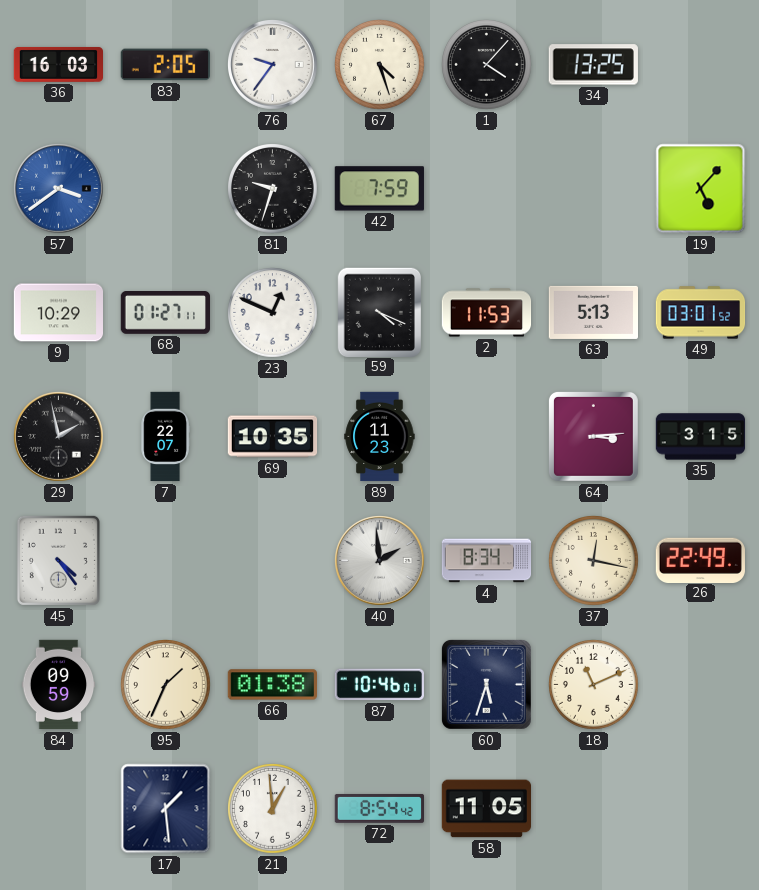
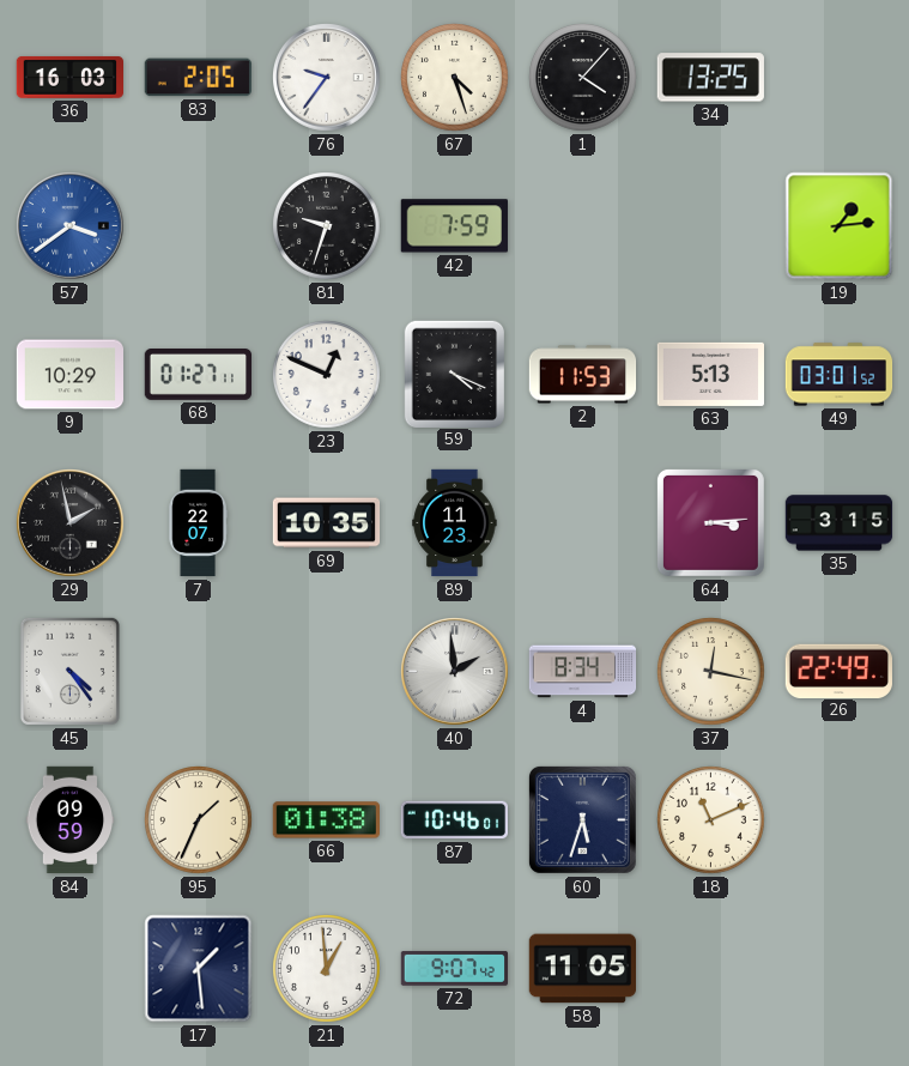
19: 5:07 -> 1:14
72: 8:54 -> 9:07
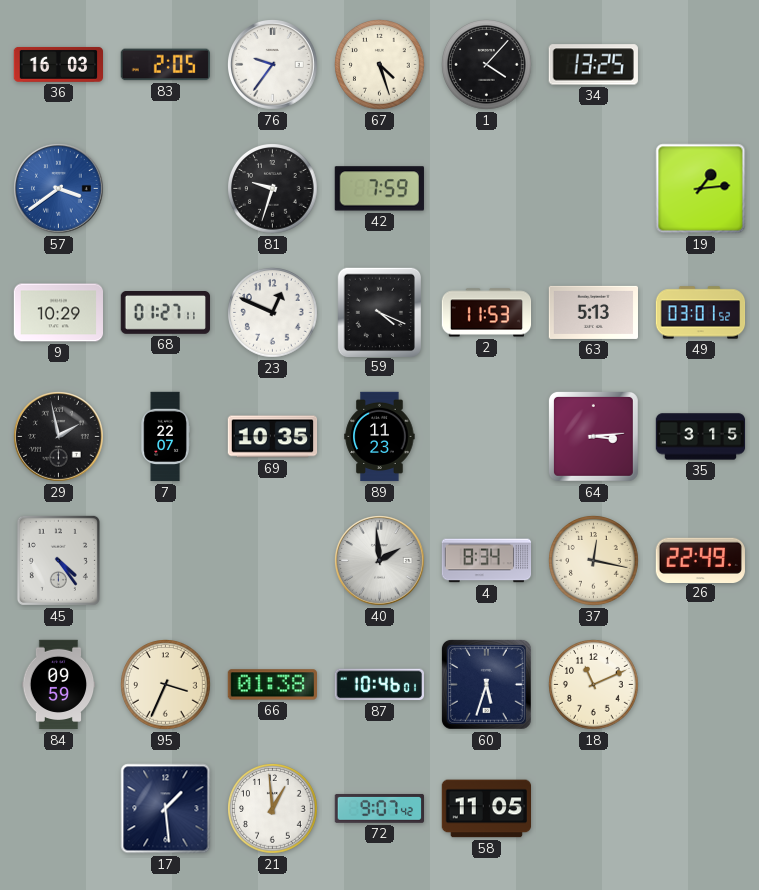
95: 1:34 -> 3:34
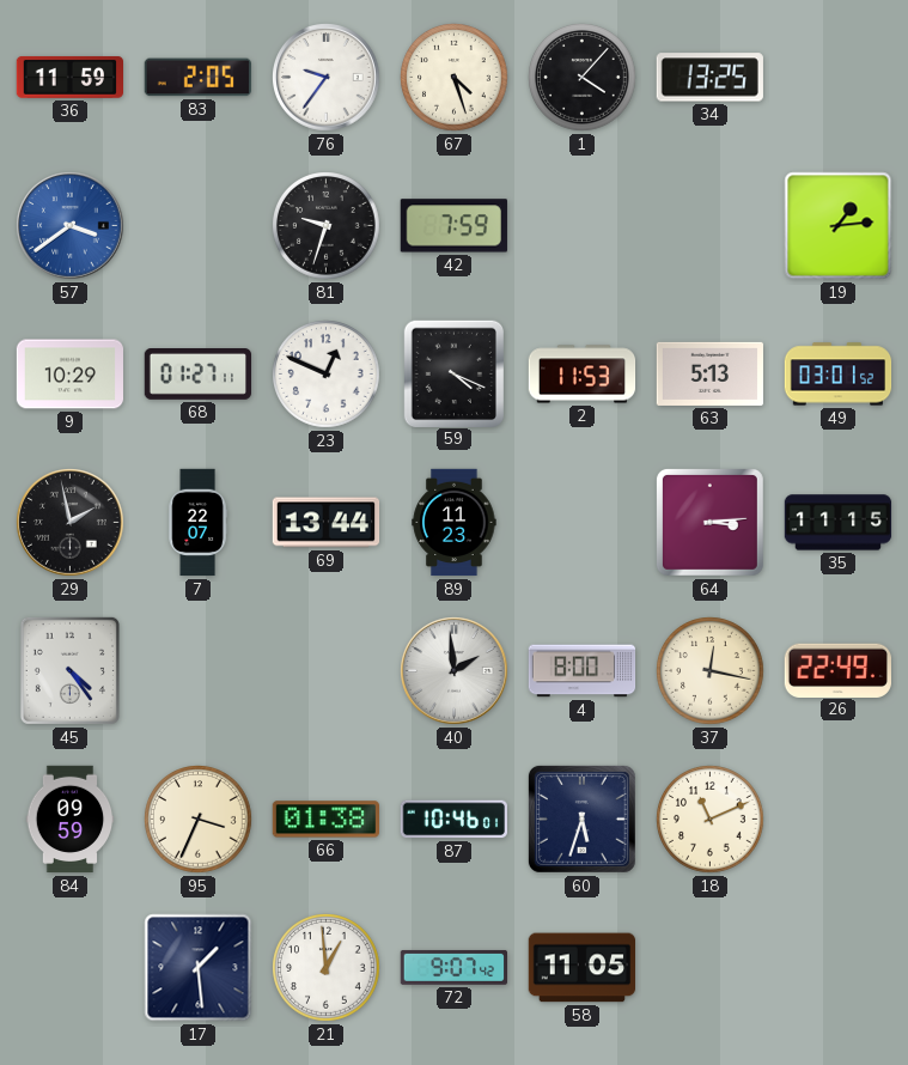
36: 16:03 -> 11:59
69: 10:35 -> 13:44
35: 3:15 -> 11:15
4: 8:34 -> 8:00
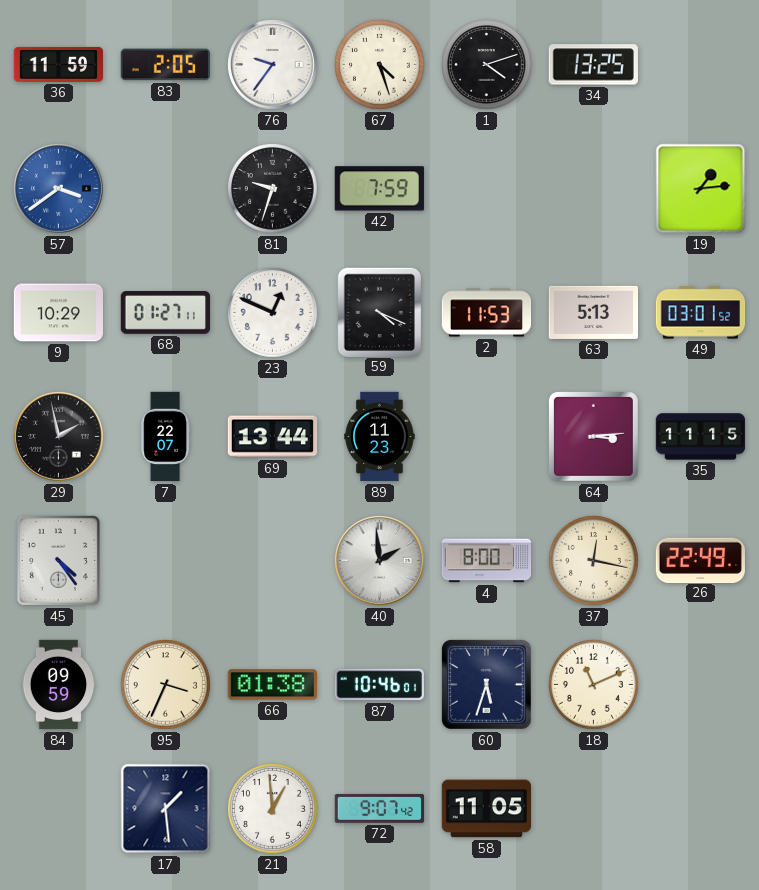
1: 4:07 -> 4:12
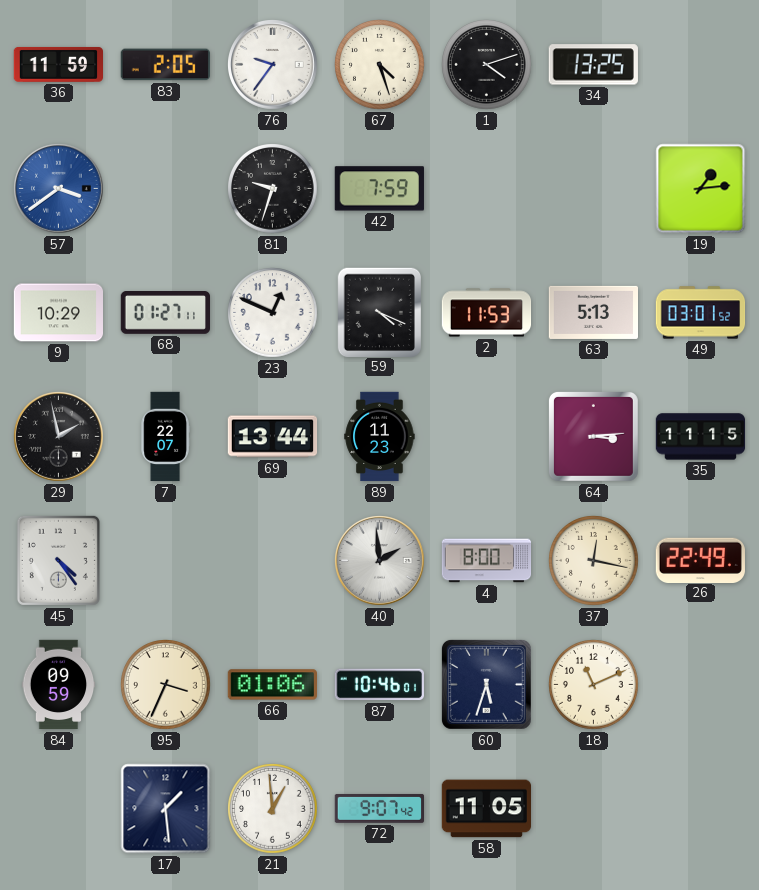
66: 01:38 -> 01:06
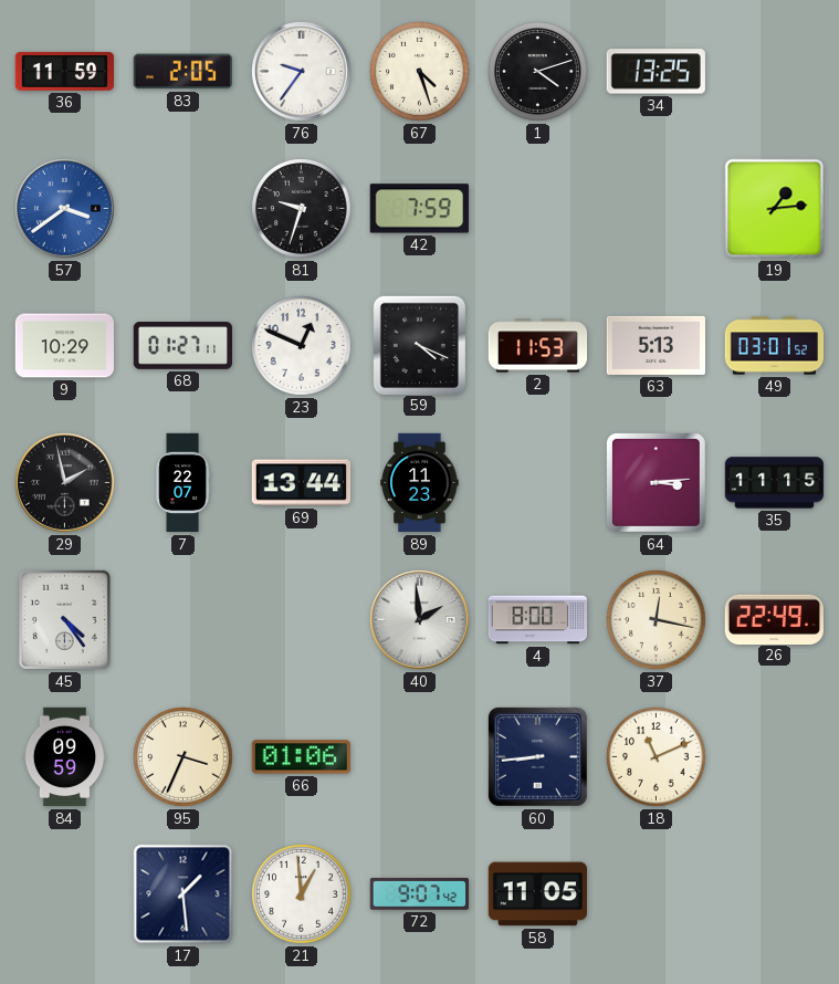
87: 10:46 -> none
60: 5:33 -> 8:44
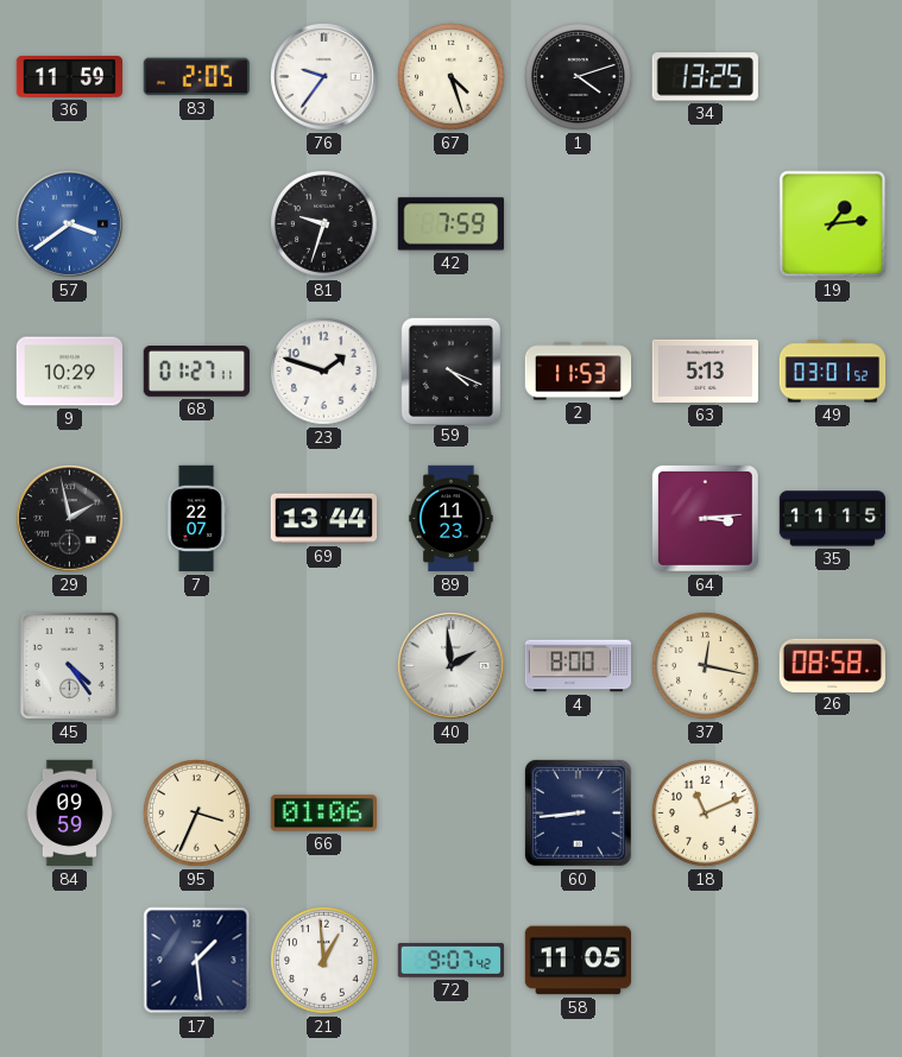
23: 12:49 -> 1:48
26: 22:49 -> 08:58
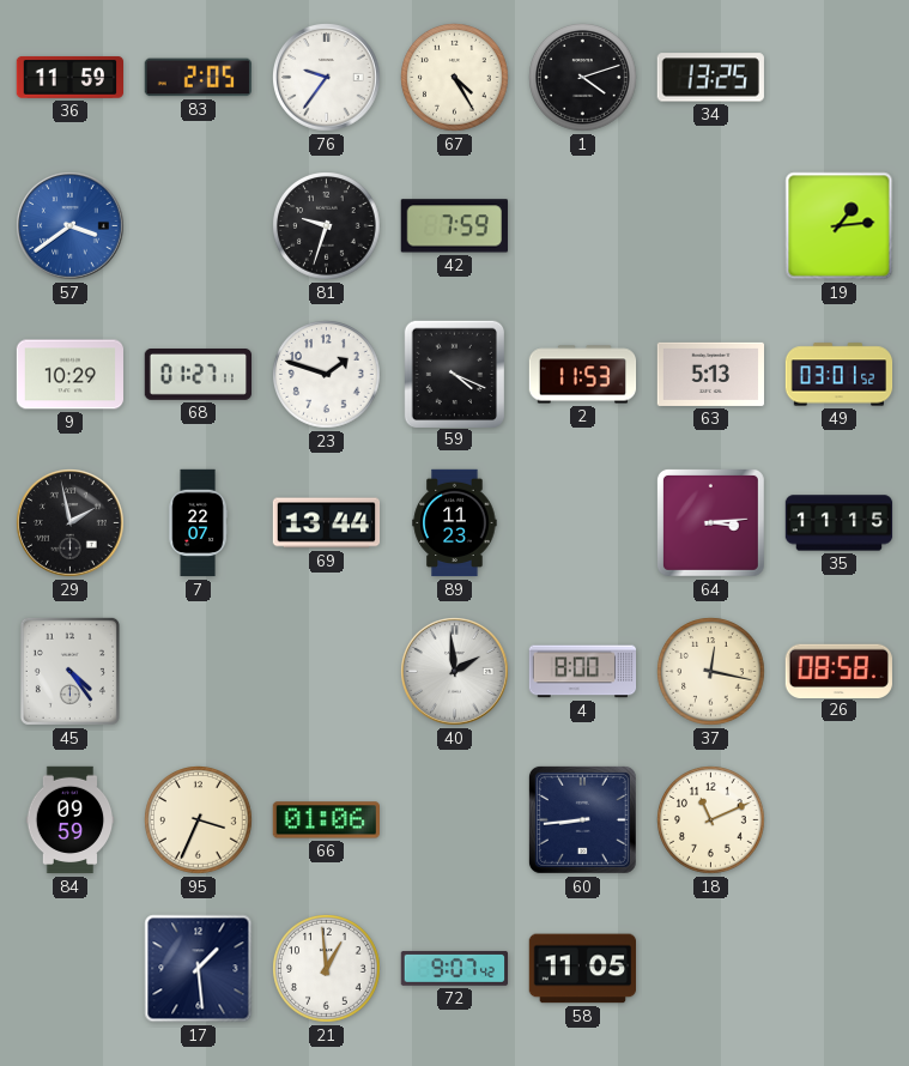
67: 4:27 -> 4:25
